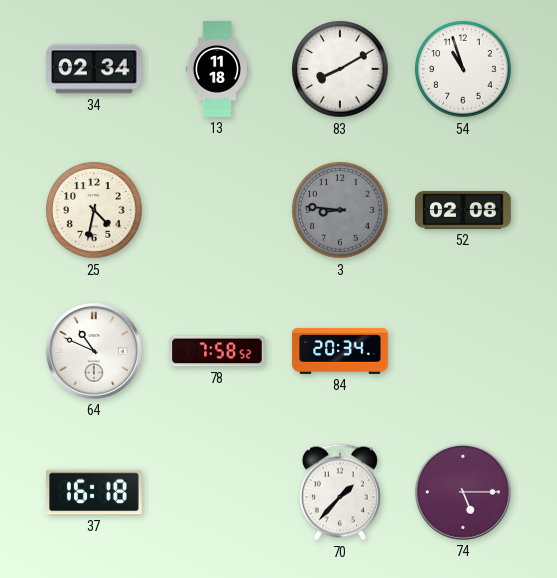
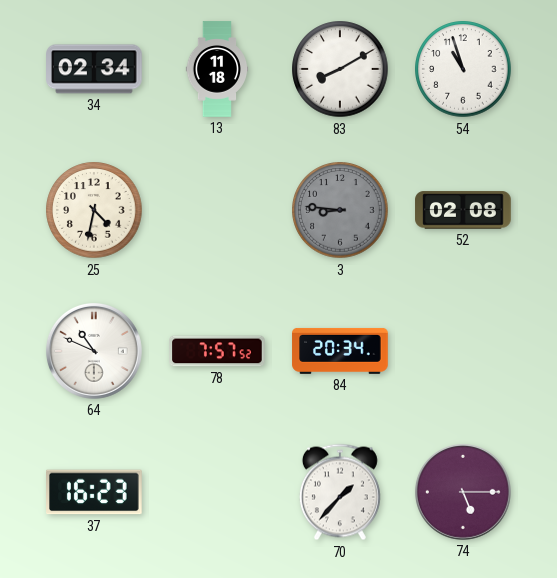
78: 7:58 -> 7:57
37: 16:18 -> 16:23
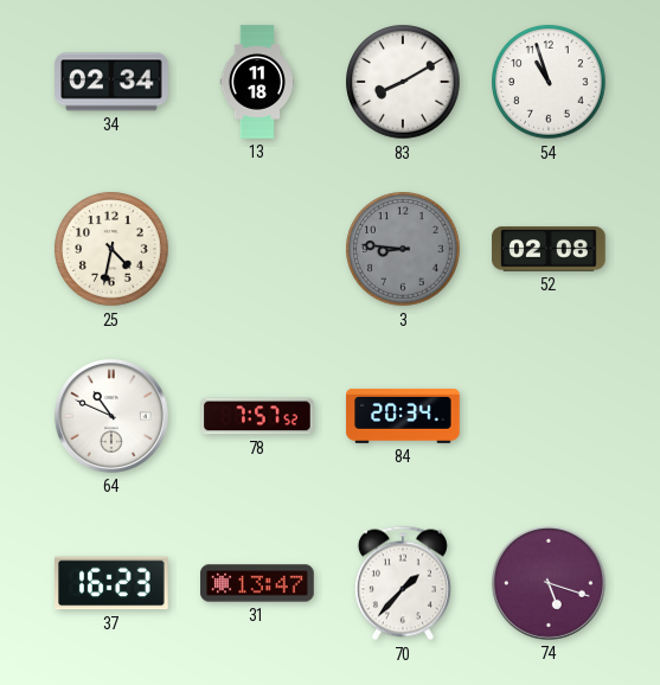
31: none -> 13:47
74: 5:15 -> 5:18
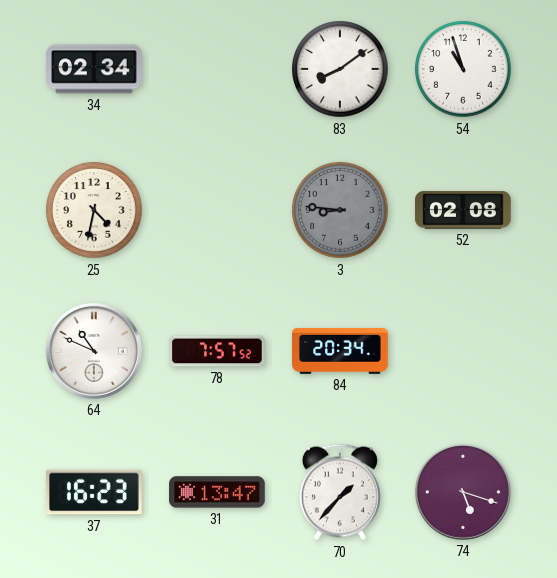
13: 11:18 -> none
83: 8:10 -> 8:09
